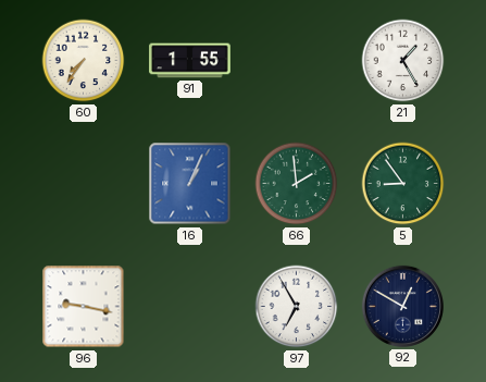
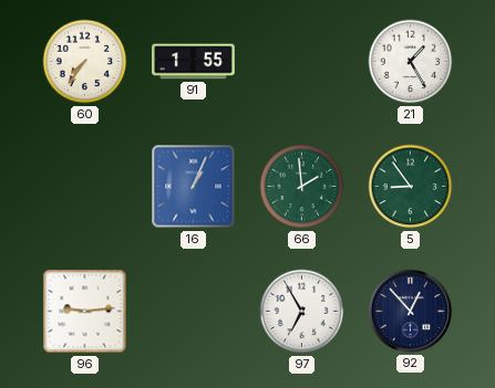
96: 9:17 -> 9:14
92: 12:50 -> 12:53
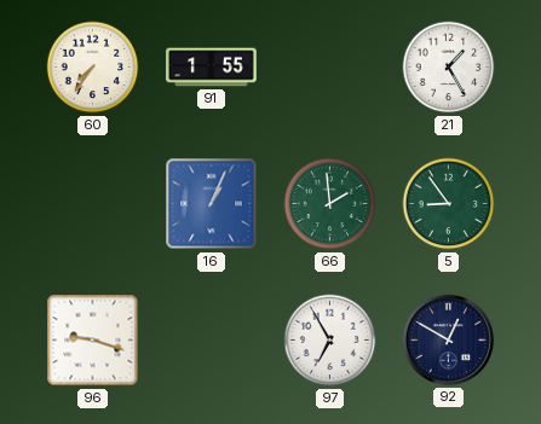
96: 9:14 -> 9:18
92: 12:53 -> 12:50
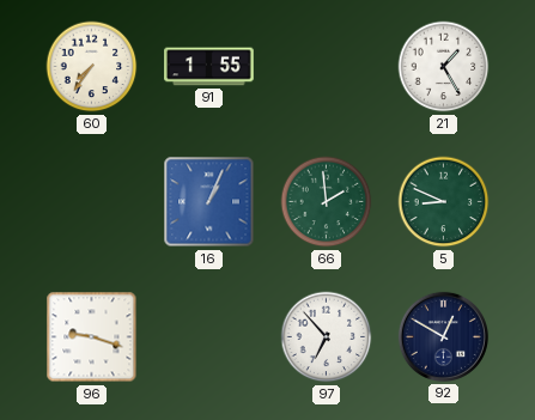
5: 8:54 -> 8:49
97: 6:55 -> 6:53
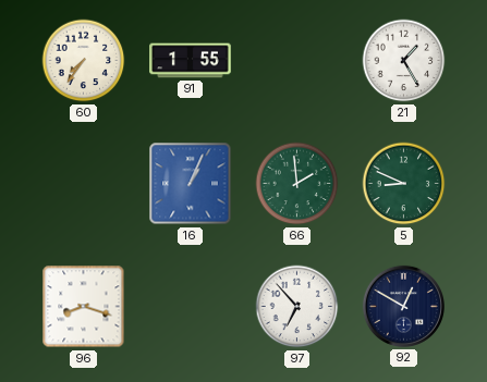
96: 9:18 -> 8:18
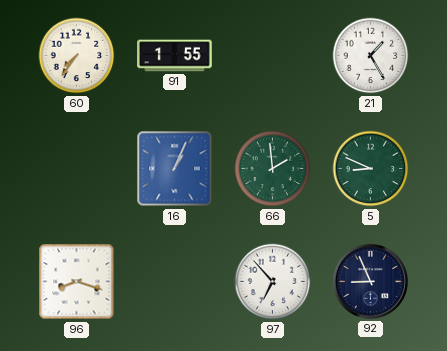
92: 12:50 -> 8:56
